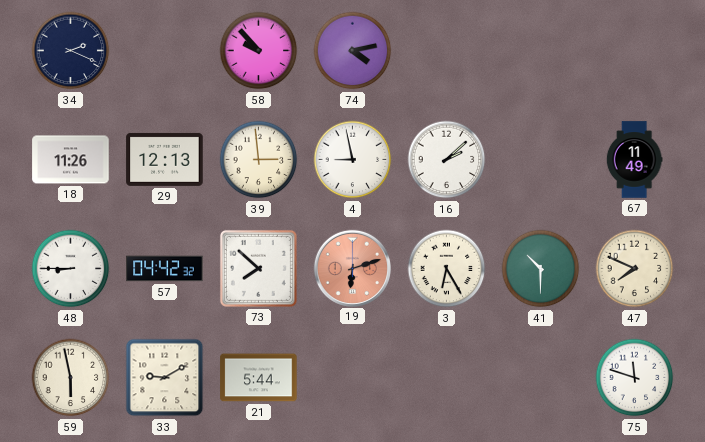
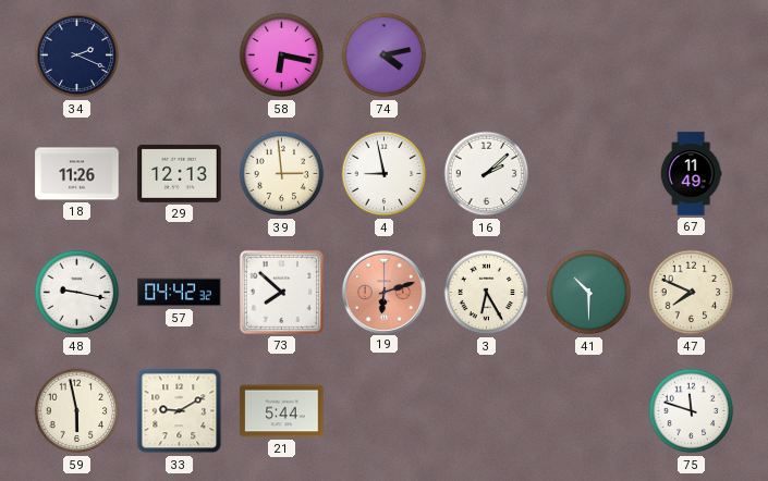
58: 9:53 -> 6:17
48: 8:45 -> 9:17
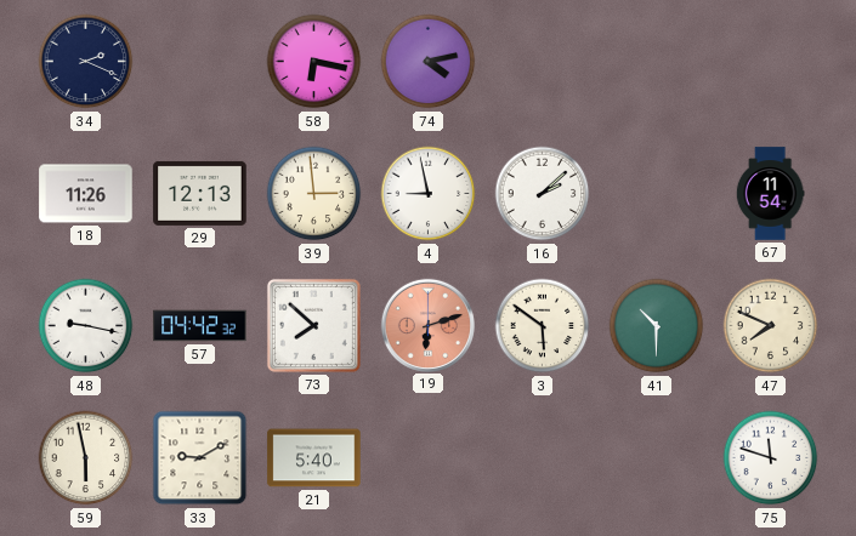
67: 11:49 -> 11:54
3: 6:25 -> 5:51
21: 5:44 -> 5:40
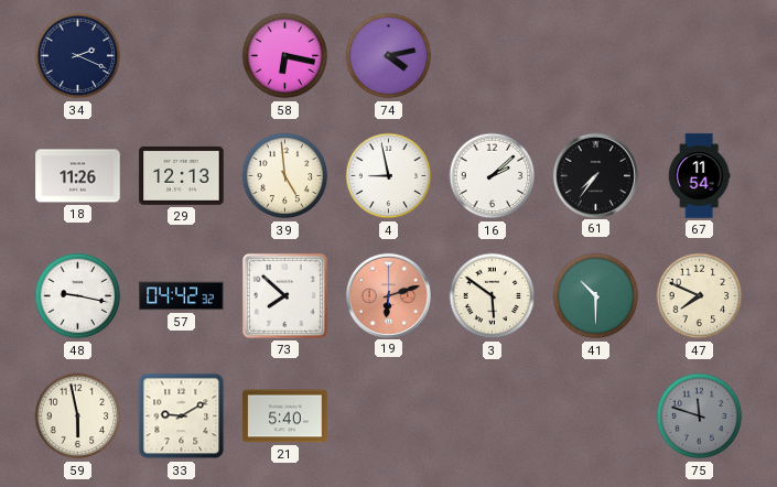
39: 2:59 -> 4:59
61: none -> 7:36
75 dial: white -> grey
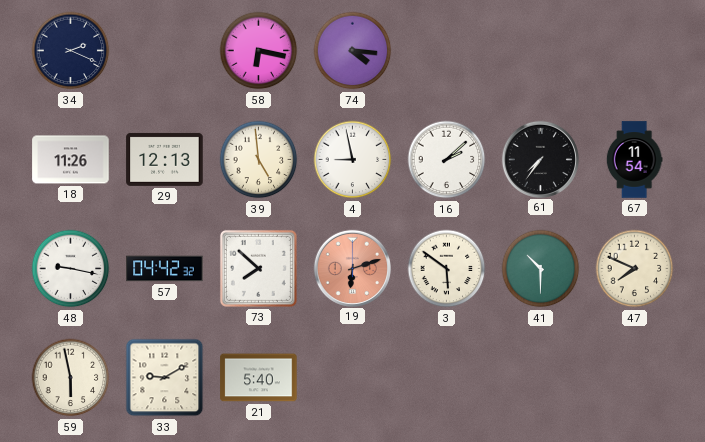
74: 4:13 -> 4:16
75: 11:48 -> none
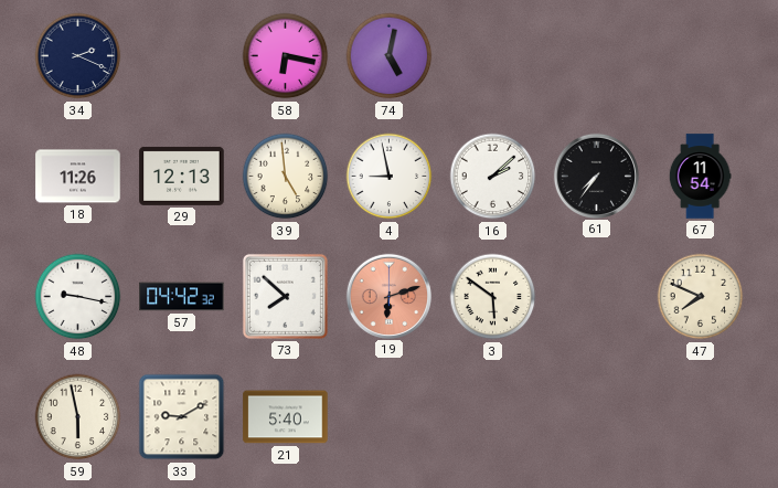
74: 4:16 -> 5:02
41: 10:30 -> none
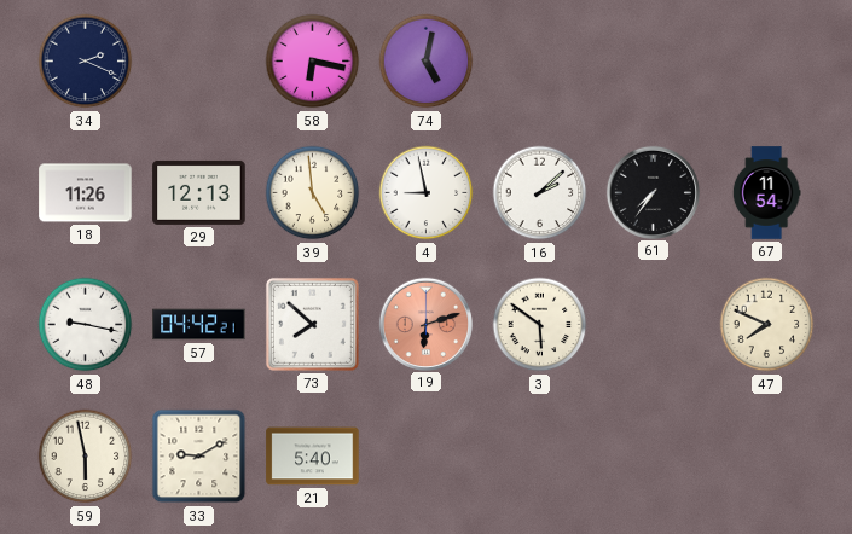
57: 04:42:32 -> 04:42:21
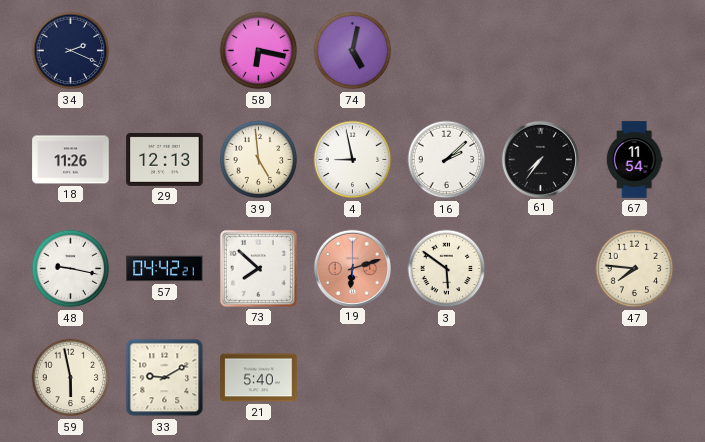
47: 7:49 -> 7:46
